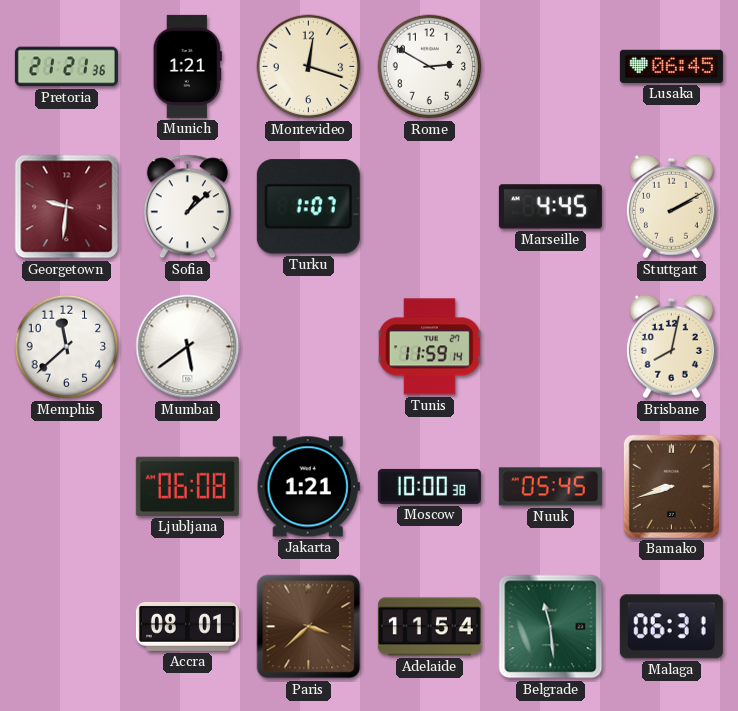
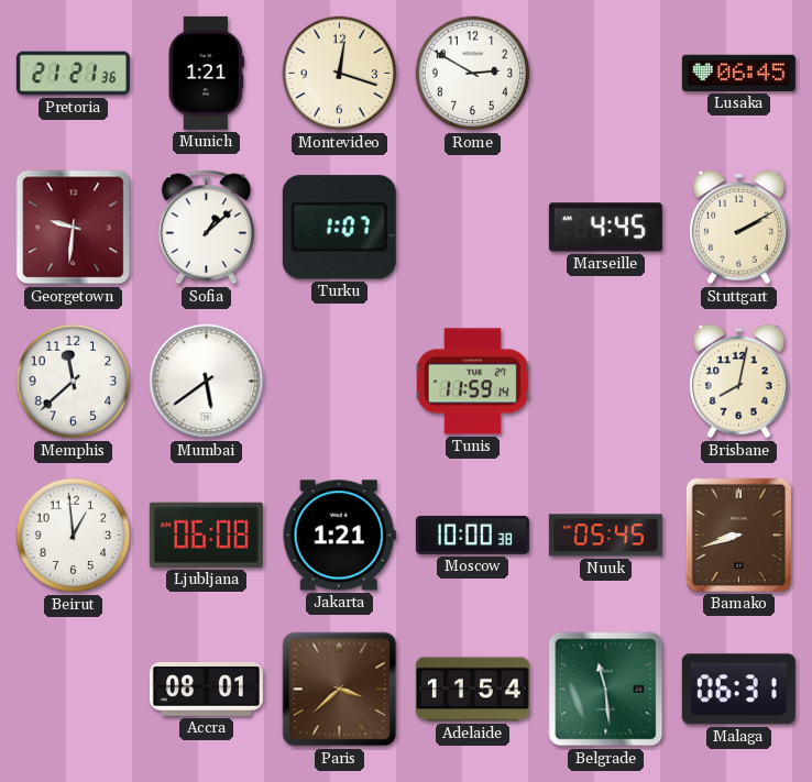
Beirut: none -> 12:59
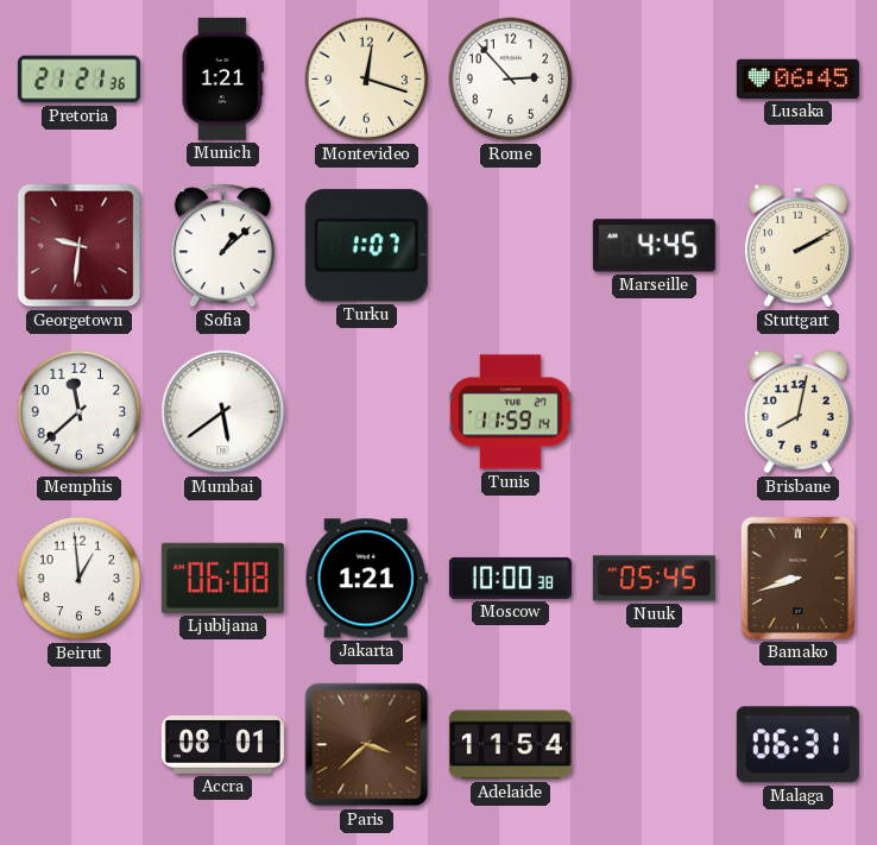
Rome: 2:50 -> 2:53
Belgrade: 11:29 -> none
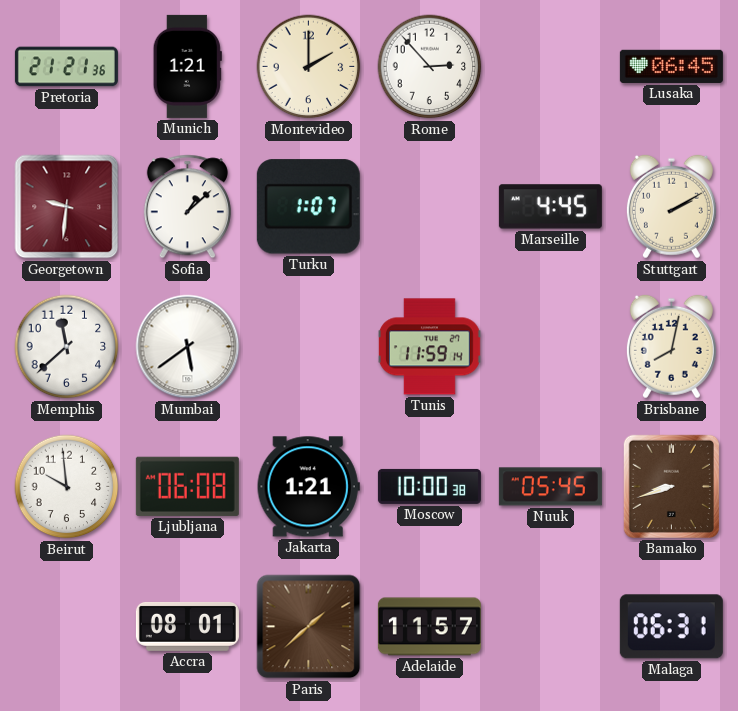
Montevideo: 12:18 -> 2:00
Beirut: 12:59 -> 9:59
Paris: 3:38 -> 1:38
Adelaide: 11:54 -> 11:57
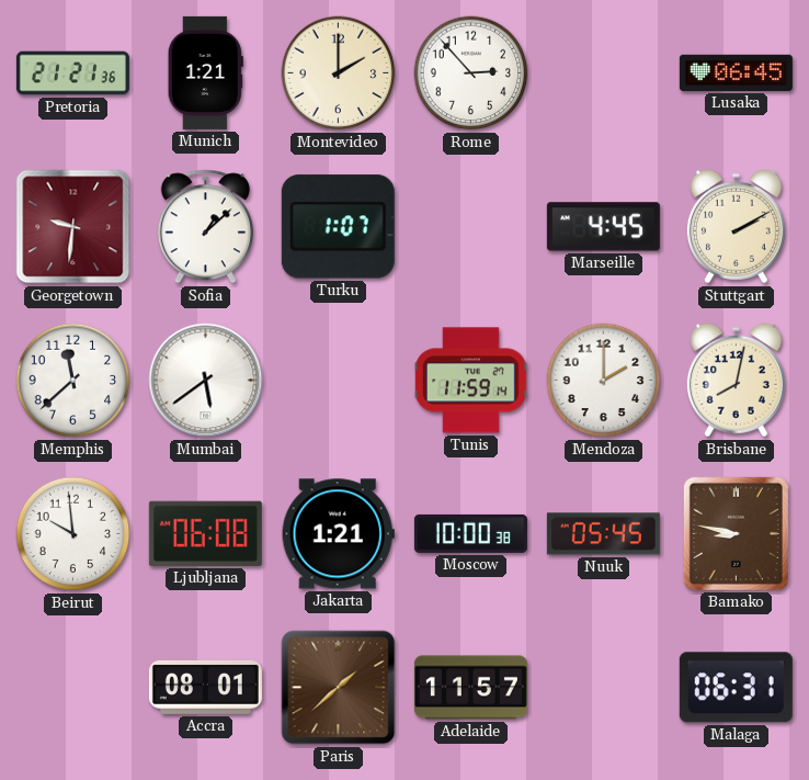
Mendoza: none -> 2:00
Bamako: 8:42 -> 8:47
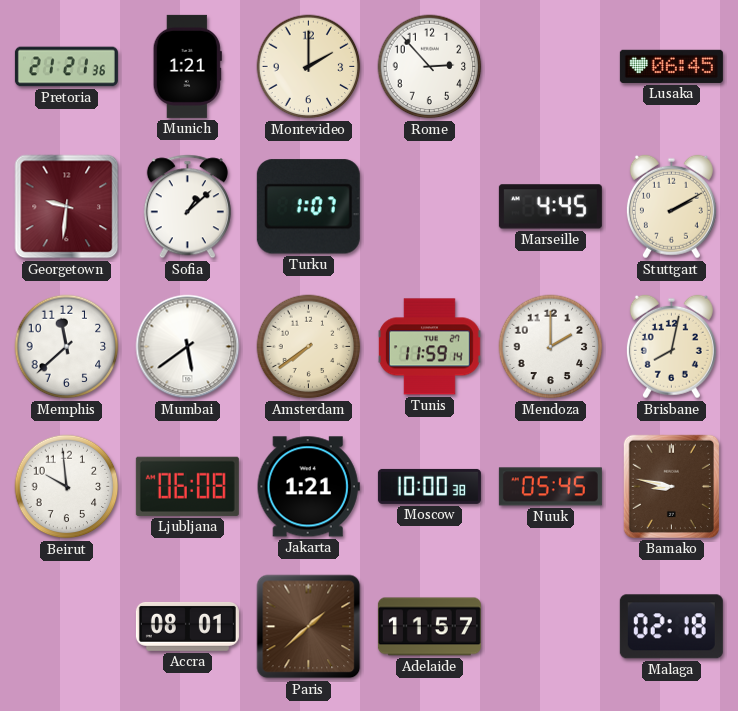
Amsterdam: none -> 7:39
Malaga: 06:31 -> 02:18
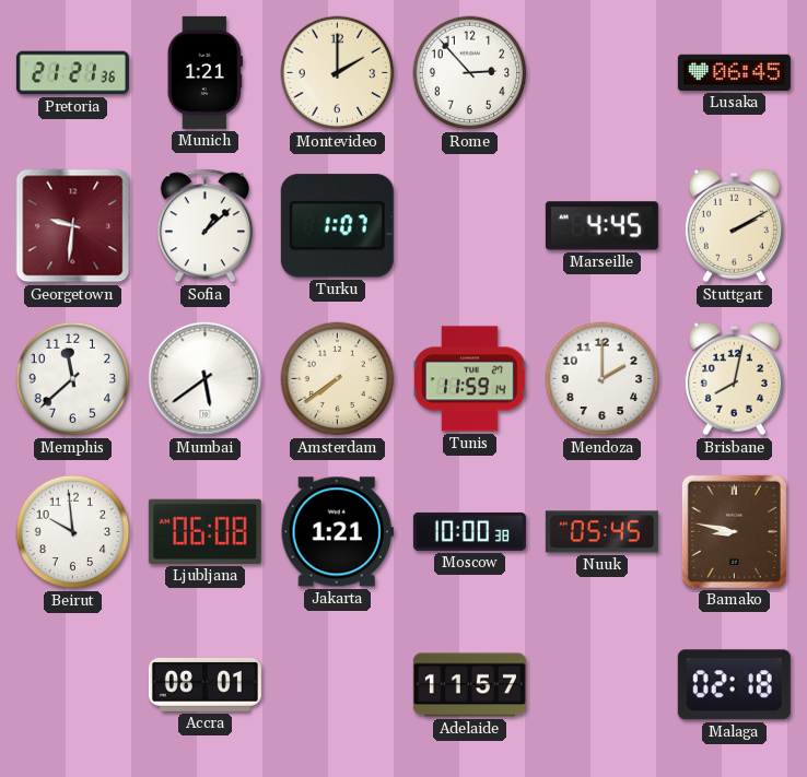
Paris: 1:38 -> none
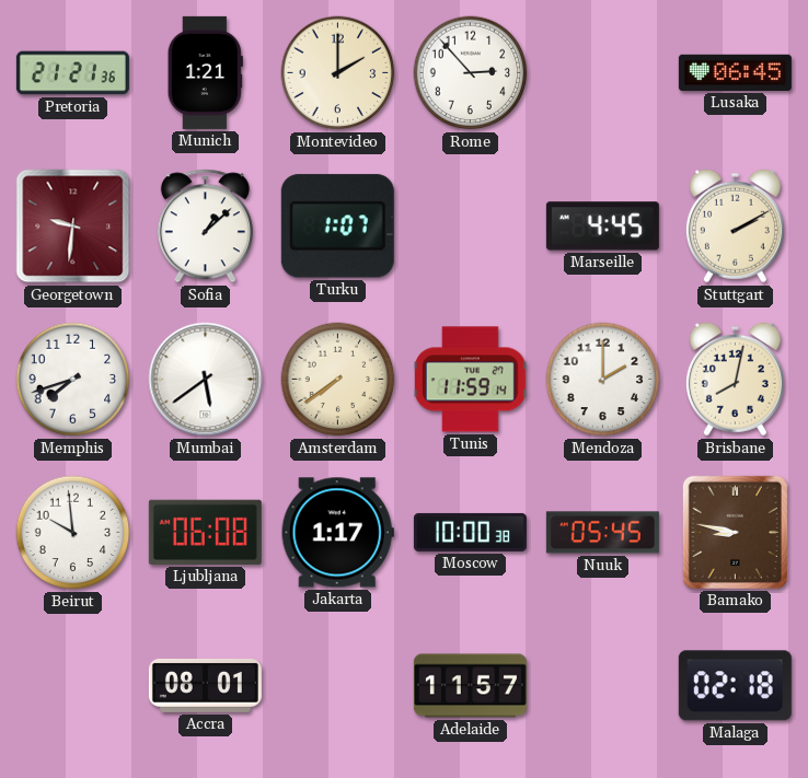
Memphis: 11:38 -> 7:42
Jakarta: 1:21 -> 1:17
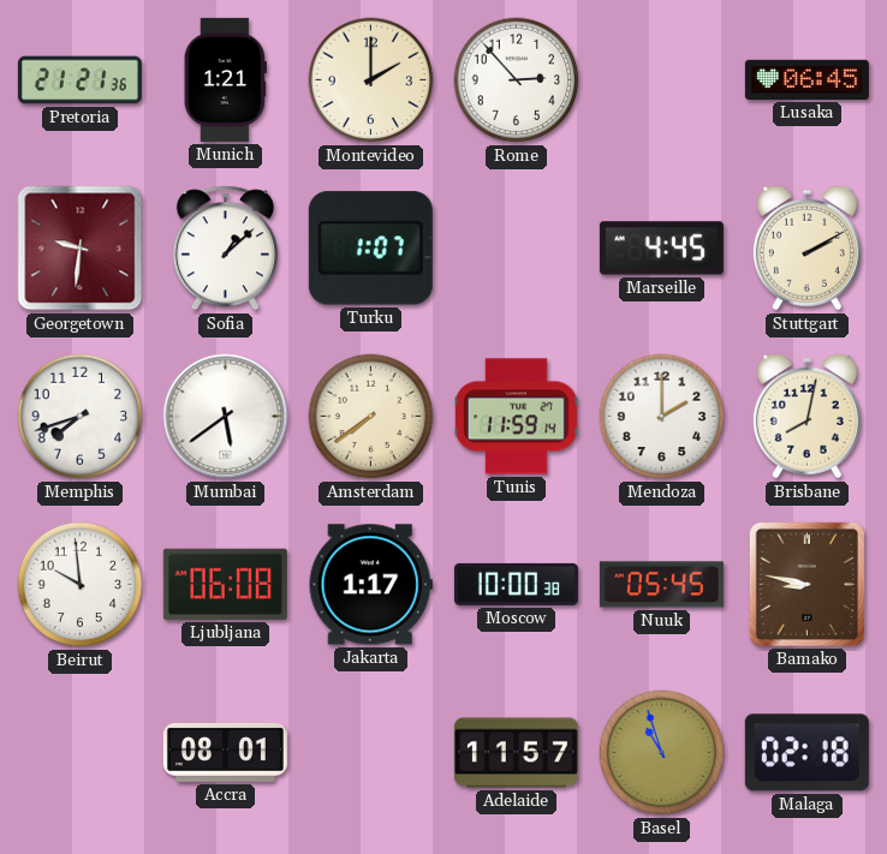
Basel: none -> 10:57
